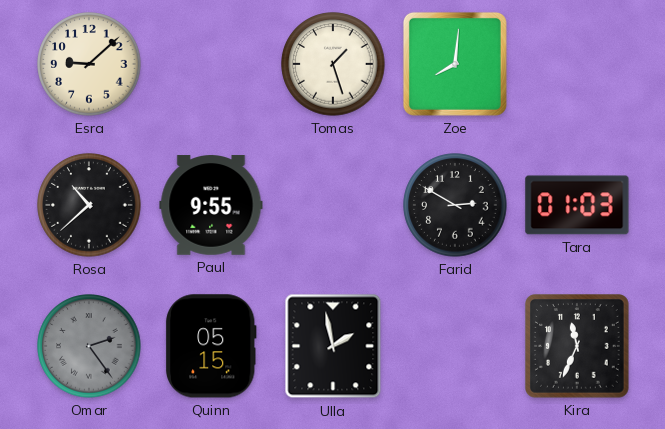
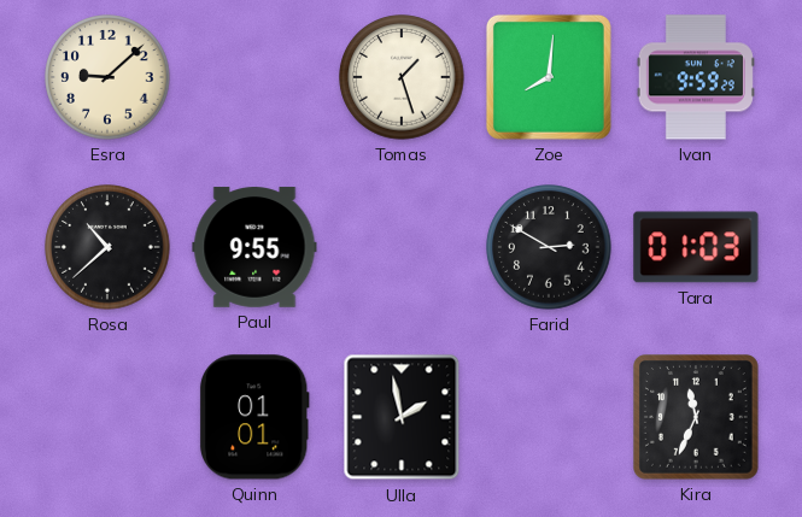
Ivan: none -> 9:59
Omar: 2:24 -> none
Quinn: 05:15 -> 01:01
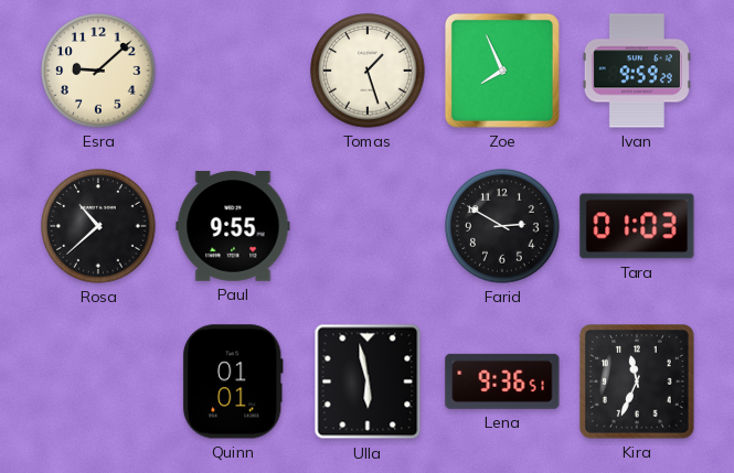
Zoe: 8:01 -> 7:56
Ulla: 1:58 -> 5:58
Lena: none -> 9:36
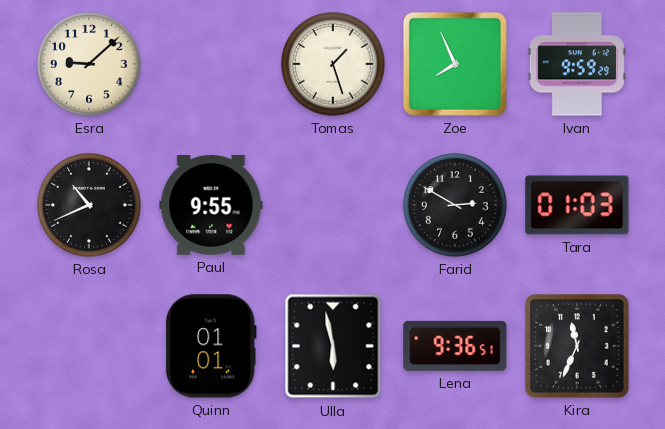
Rosa: 10:38 -> 10:41
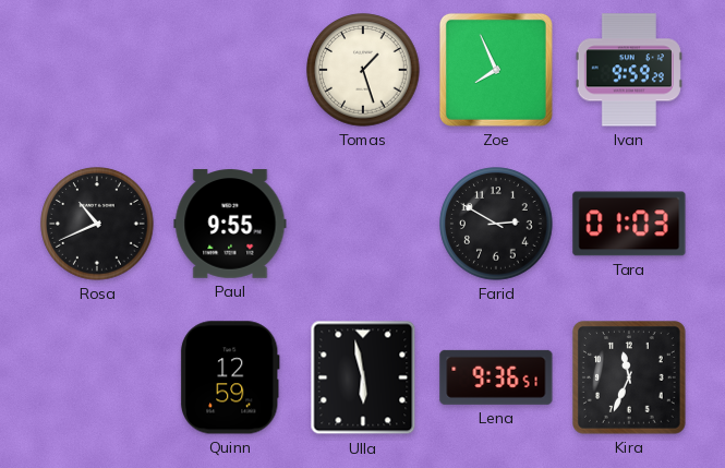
Esra: 9:08 -> none
Quinn: 01:01 -> 12:59
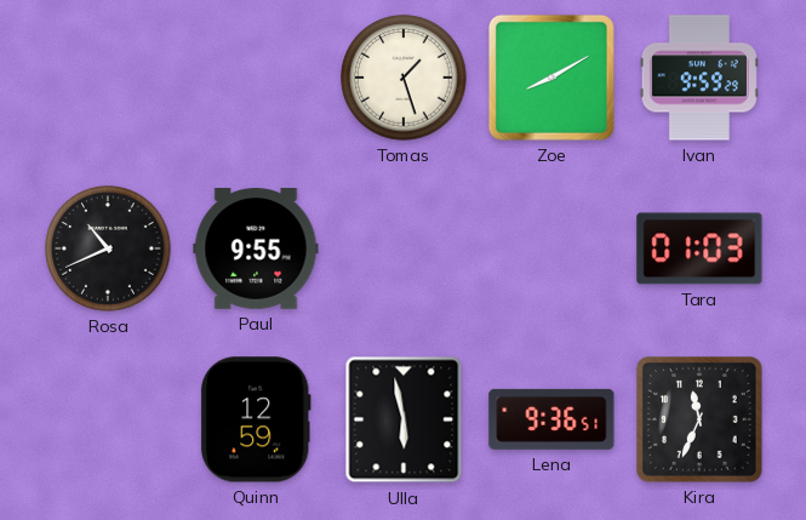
Zoe: 7:56 -> 8:10
Farid: 2:50 -> none
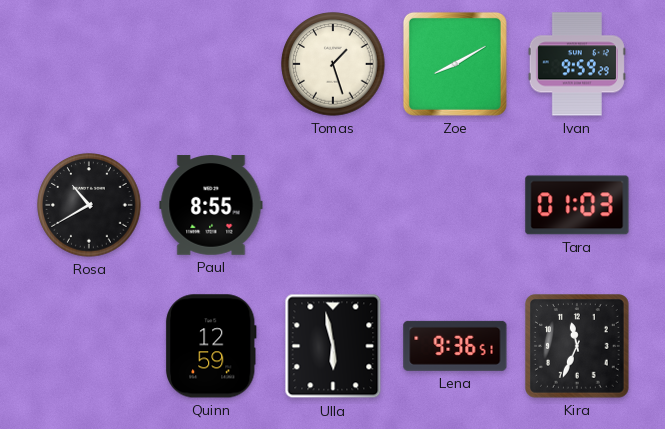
Rosa: 10:41 -> 10:40
Paul: 9:55 -> 8:55
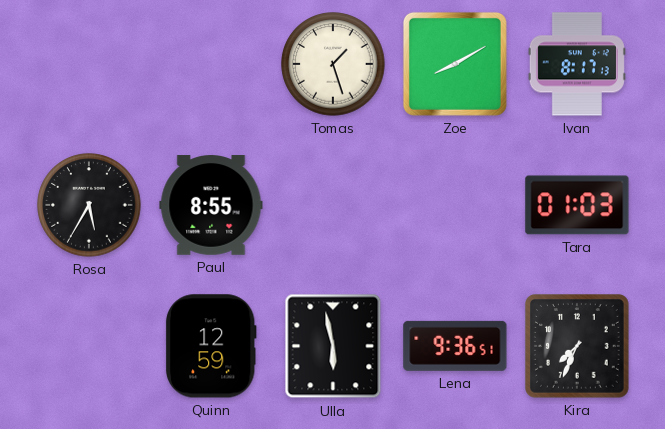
Ivan: 9:59 -> 8:17
Rosa: 10:40 -> 5:35
Kira: 11:34 -> 7:34
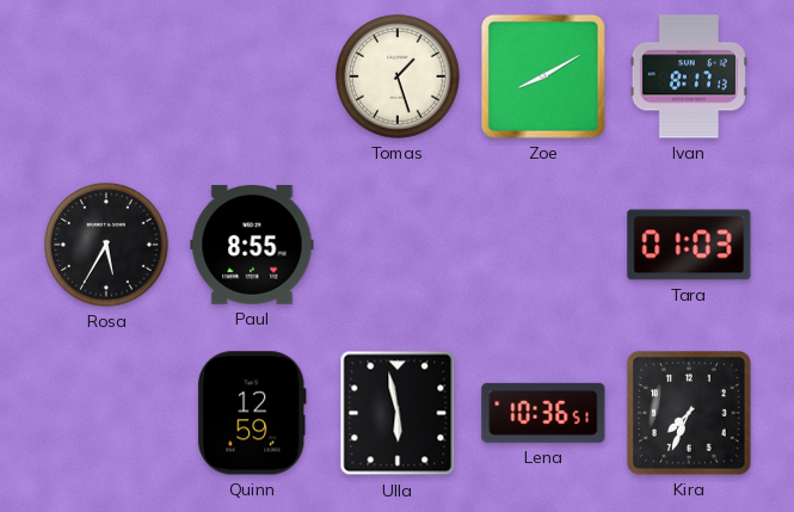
Lena: 9:36 -> 10:36
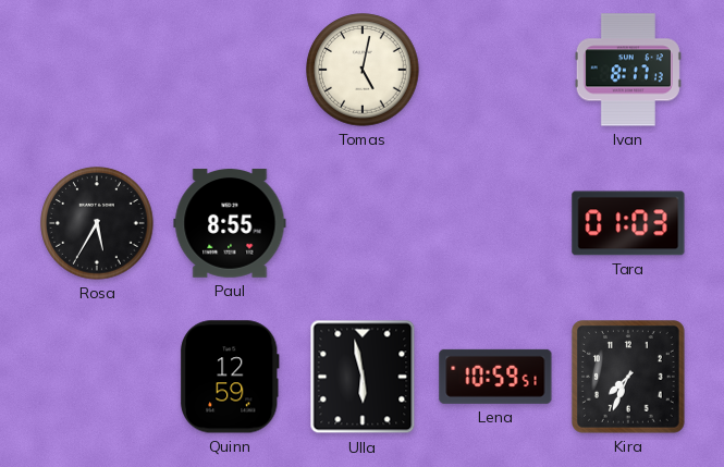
Tomas: 1:27 -> 5:02
Zoe: 8:10 -> none
Lena: 10:36 -> 10:59
